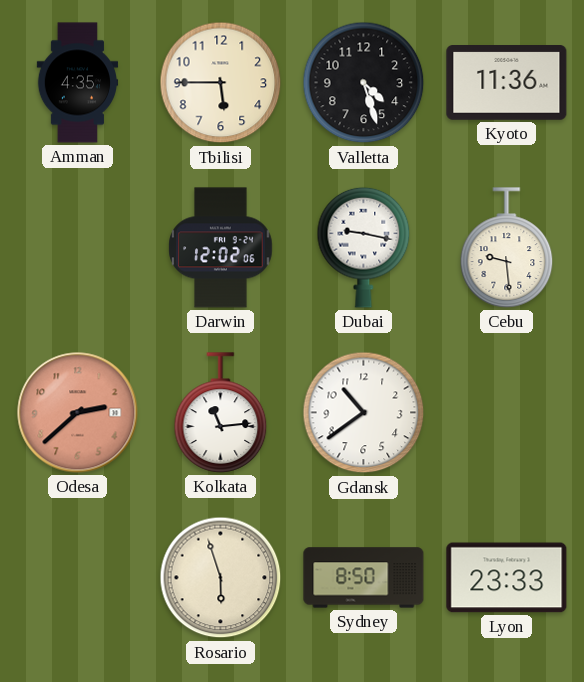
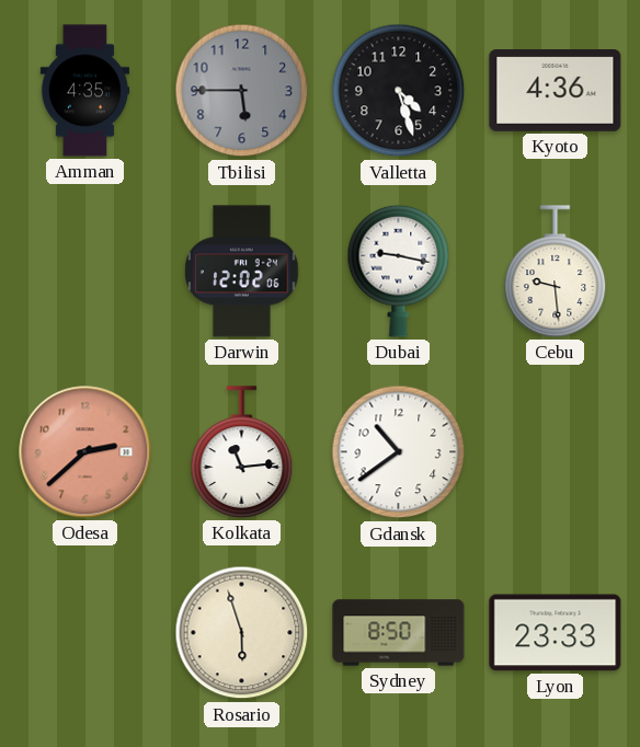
Tbilisi dial: cream -> grey
Kyoto: 11:36 -> 4:36
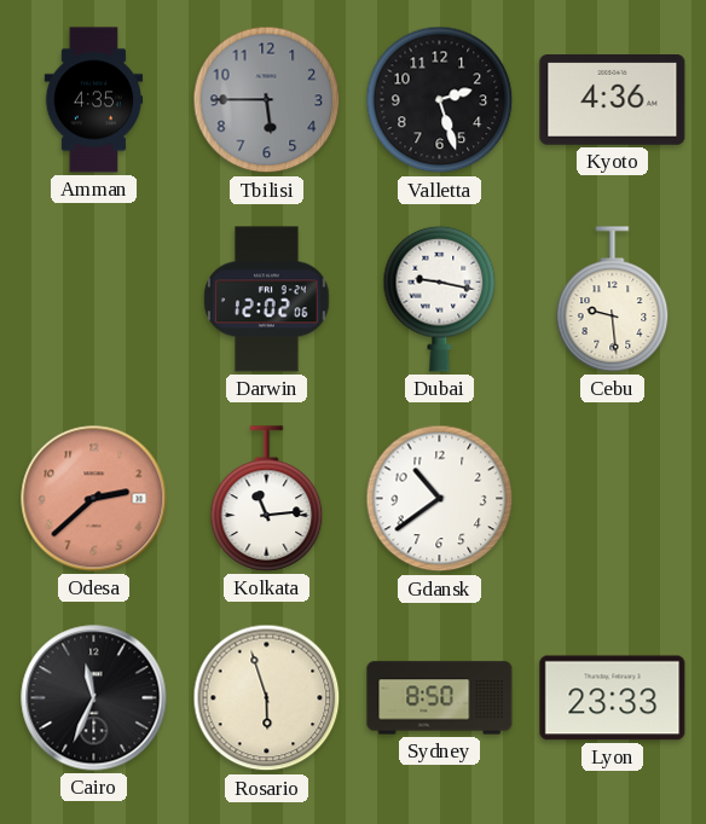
Valletta: 4:27 -> 2:27
Cairo: none -> 11:34
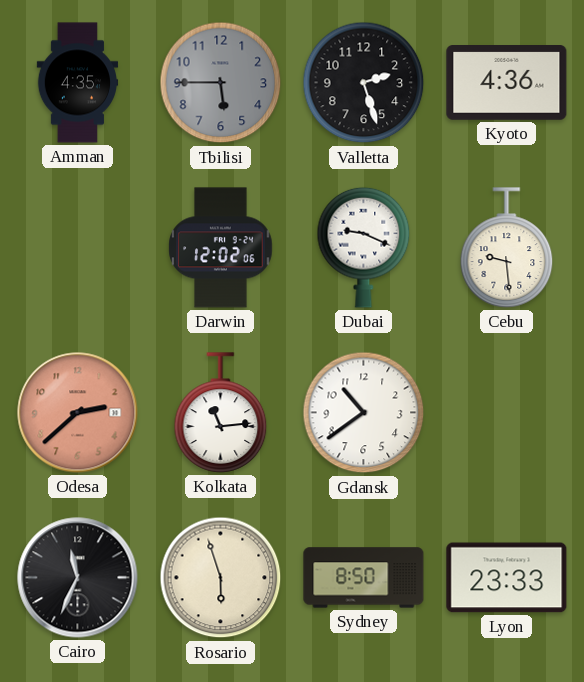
Dubai: 9:17 -> 9:19
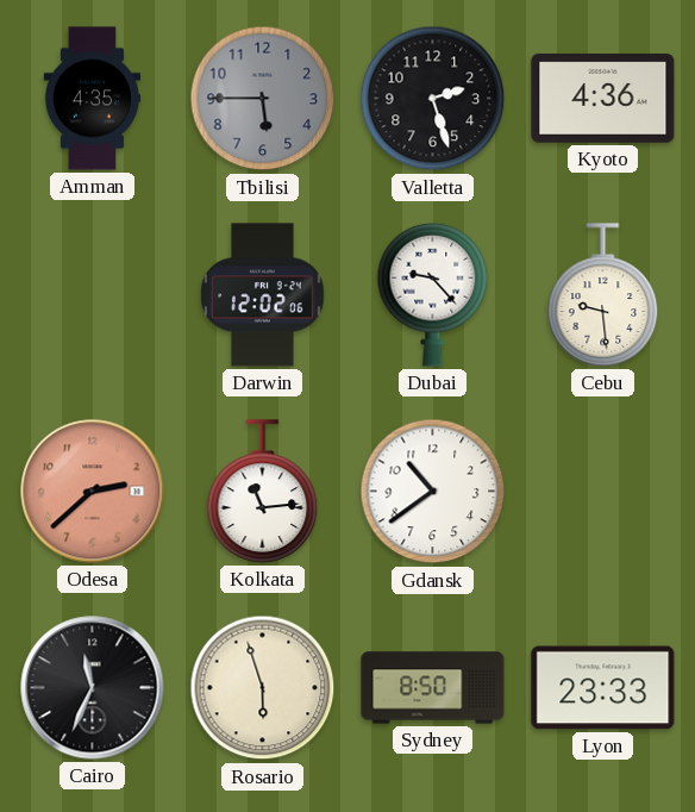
Dubai: 9:19 -> 9:23
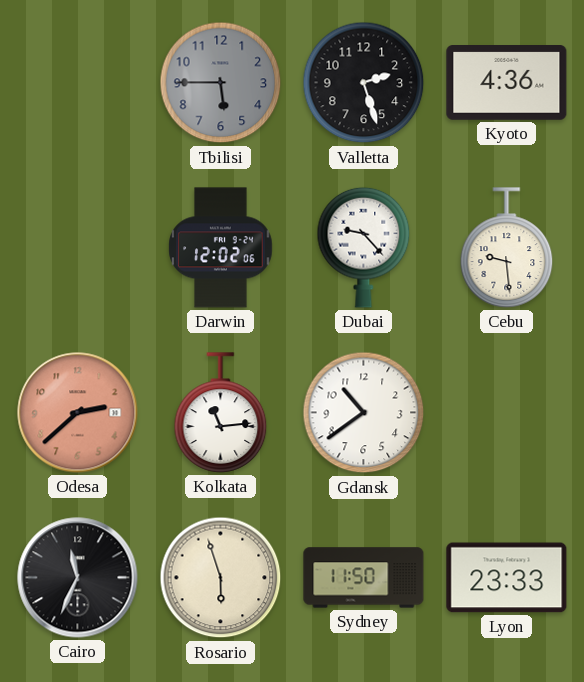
Amman: 4:35 -> none
Sydney: 8:50 -> 11:50
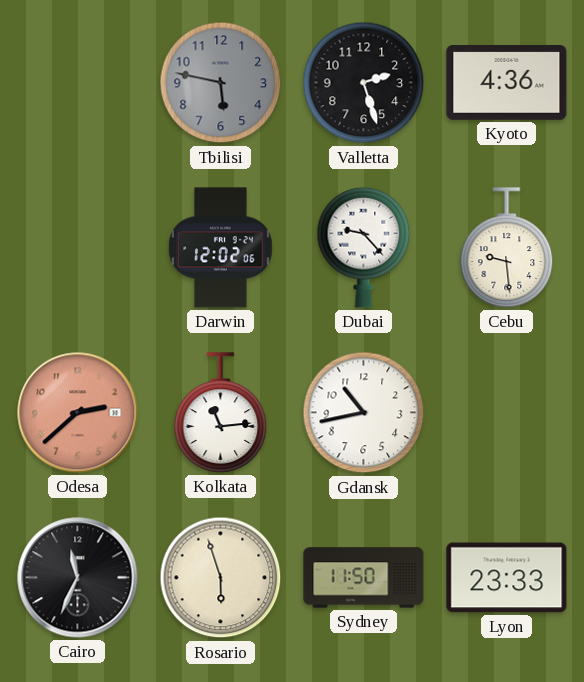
Tbilisi: 5:45 -> 5:47
Gdansk: 10:39 -> 10:43
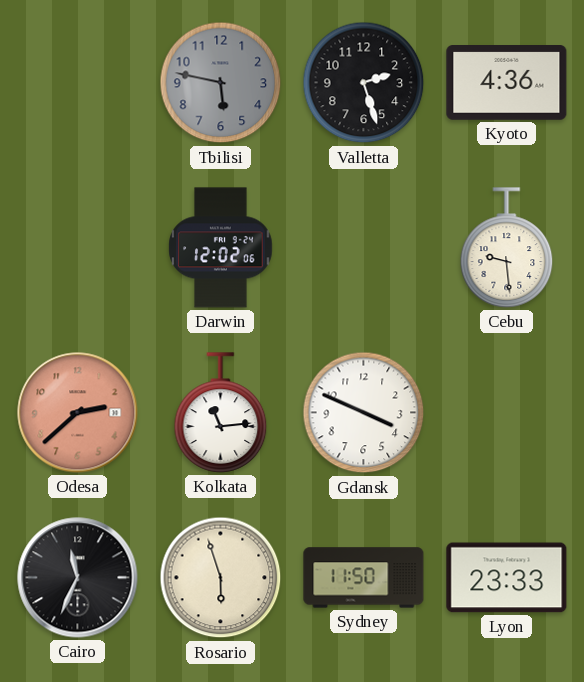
Dubai: 9:23 -> none
Gdansk: 10:43 -> 3:49
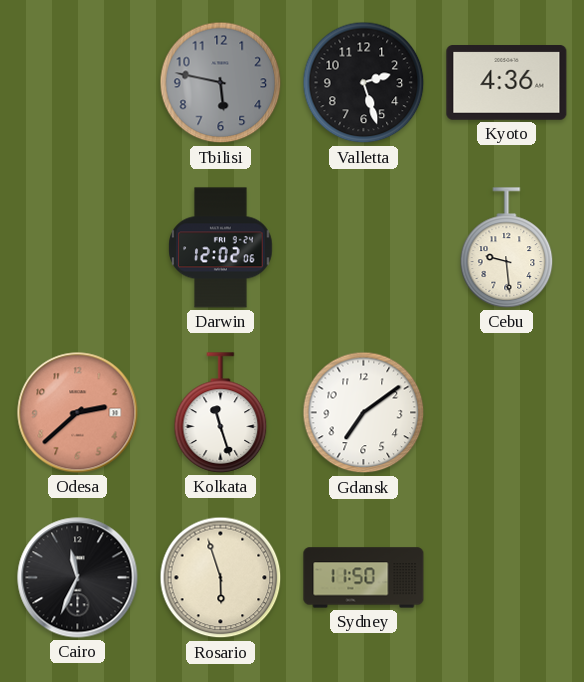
Kolkata: 11:14 -> 11:27
Gdansk: 3:49 -> 7:09
Lyon: 23:33 -> none
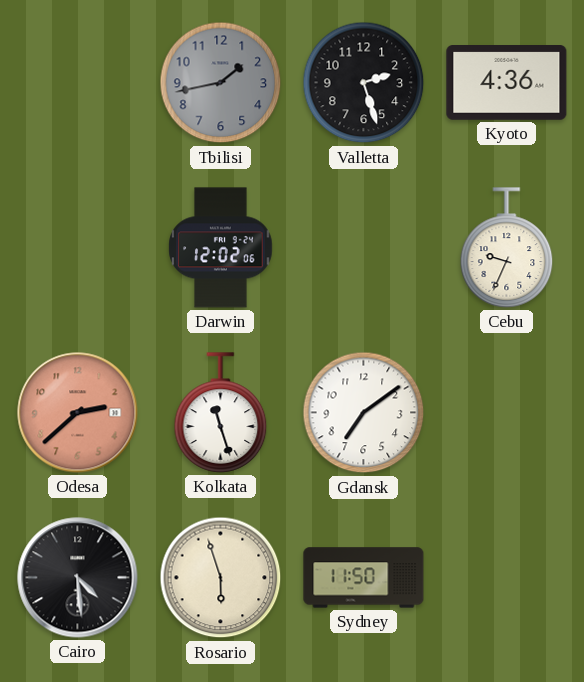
Tbilisi: 5:47 -> 1:43
Cebu: 9:29 -> 9:34
Cairo: 11:34 -> 4:29
